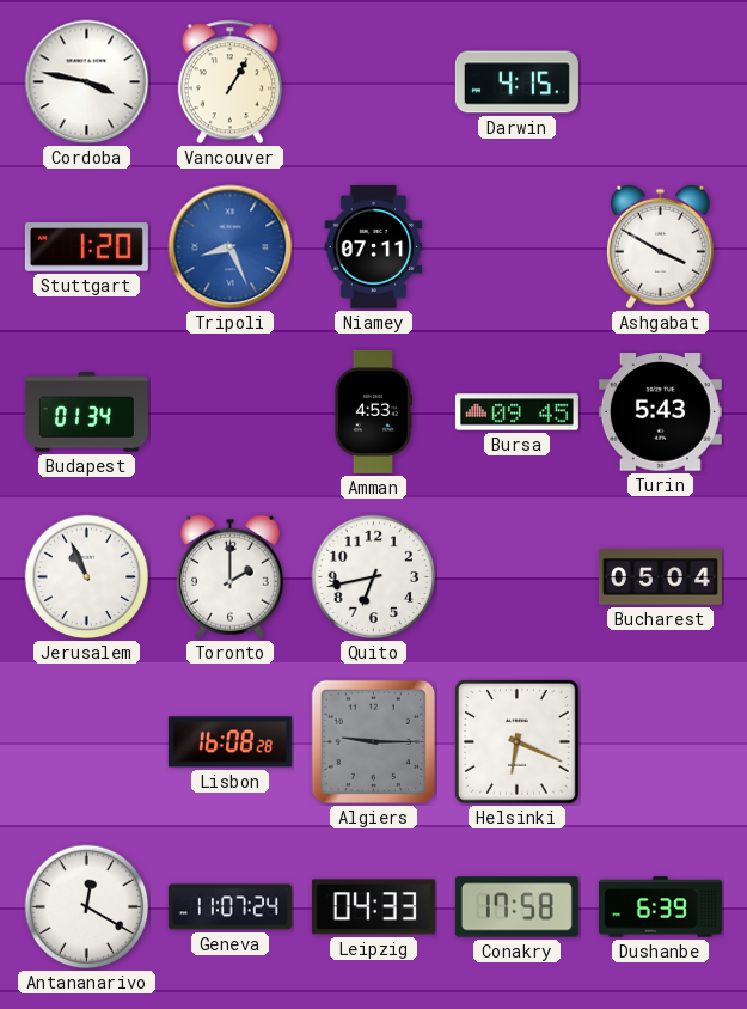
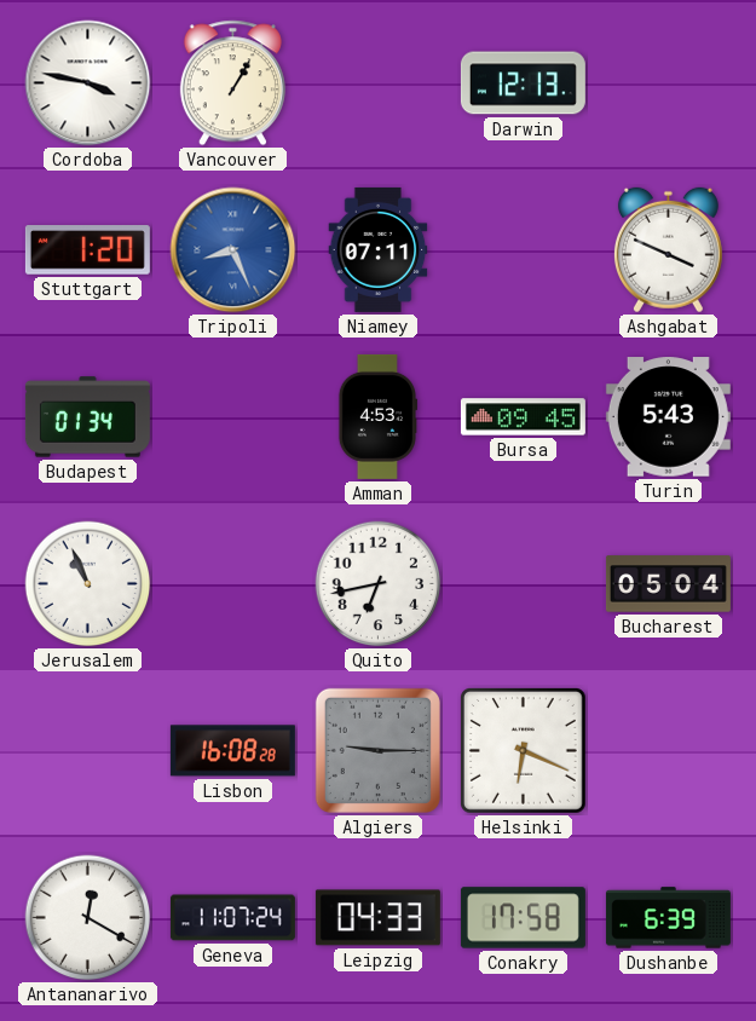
Darwin: 4:15 -> 12:13
Ashgabat: 3:50 -> 3:49
Toronto: 2:00 -> none
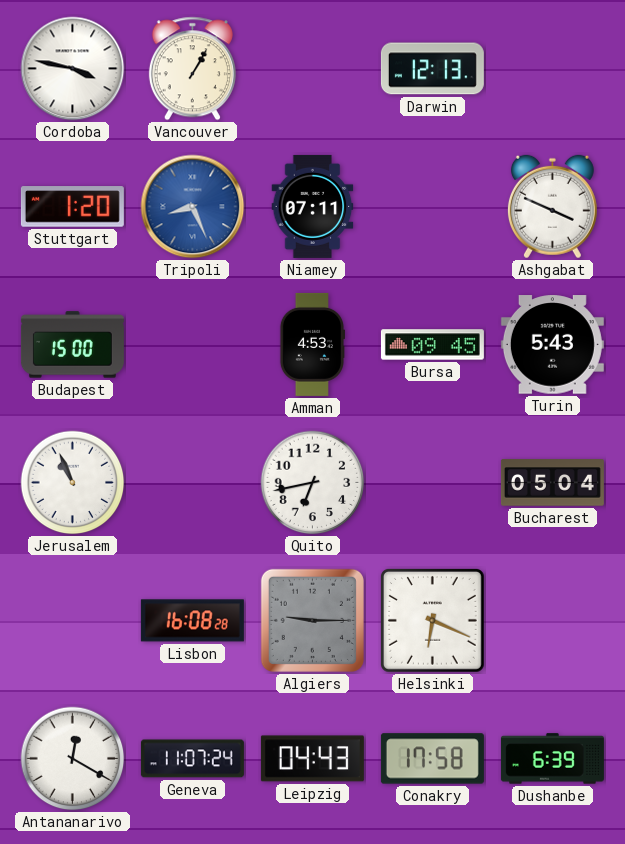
Budapest: 01:34 -> 15:00
Leipzig: 04:33 -> 04:43
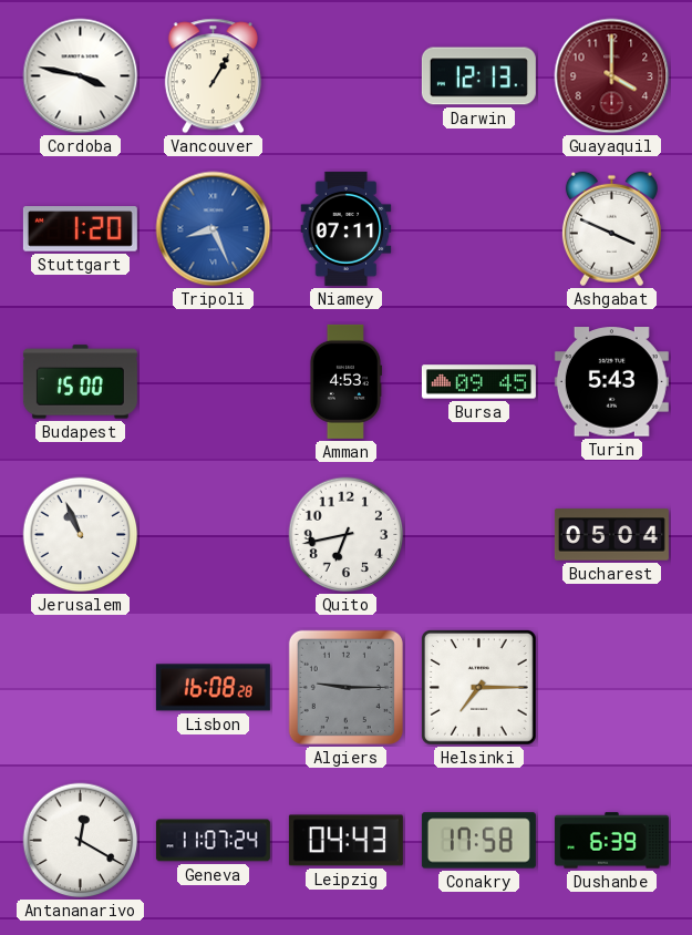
Guayaquil: none -> 4:00
Helsinki: 6:19 -> 7:15
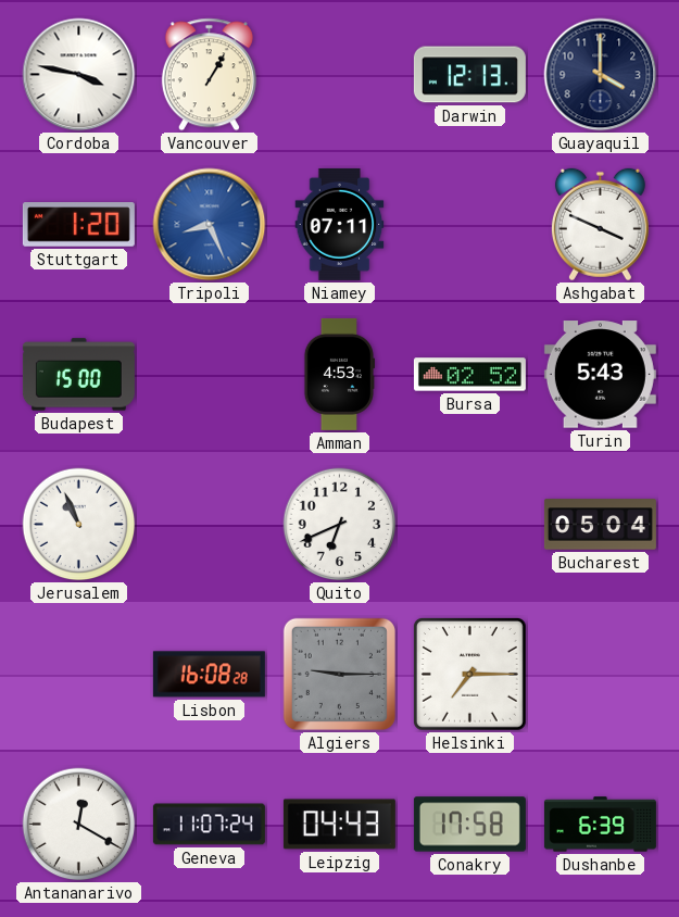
Guayaquil dial: burgundy -> navy
Bursa: 09:45 -> 02:52
Quito: 6:43 -> 6:41
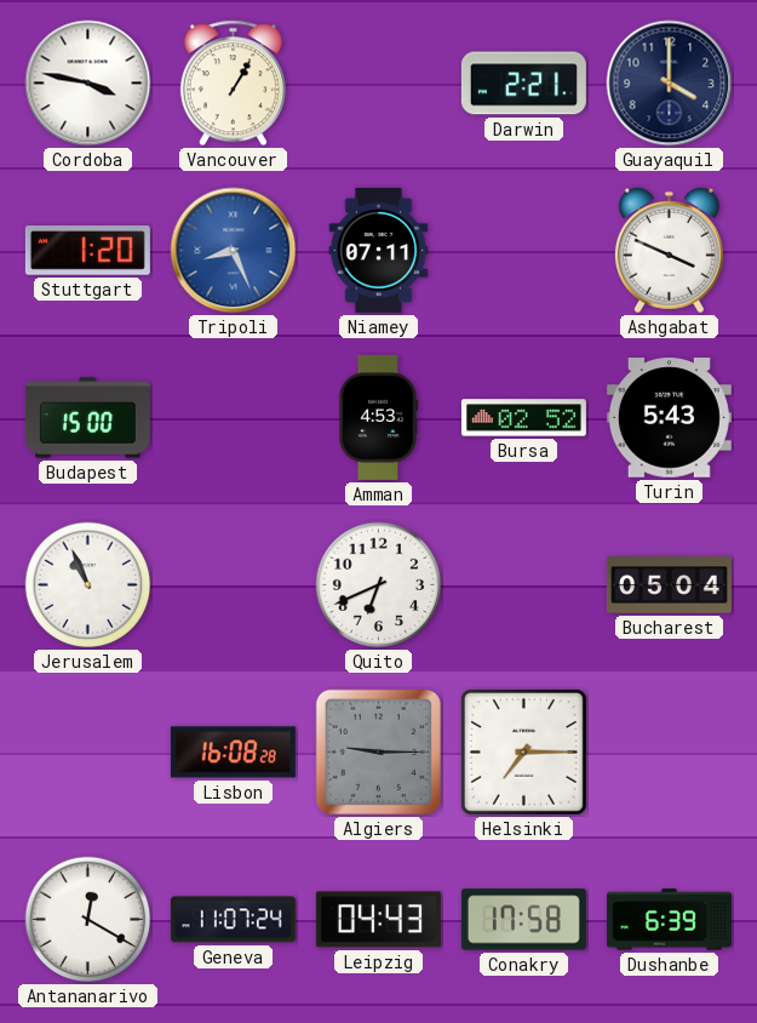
Darwin: 12:13 -> 2:21
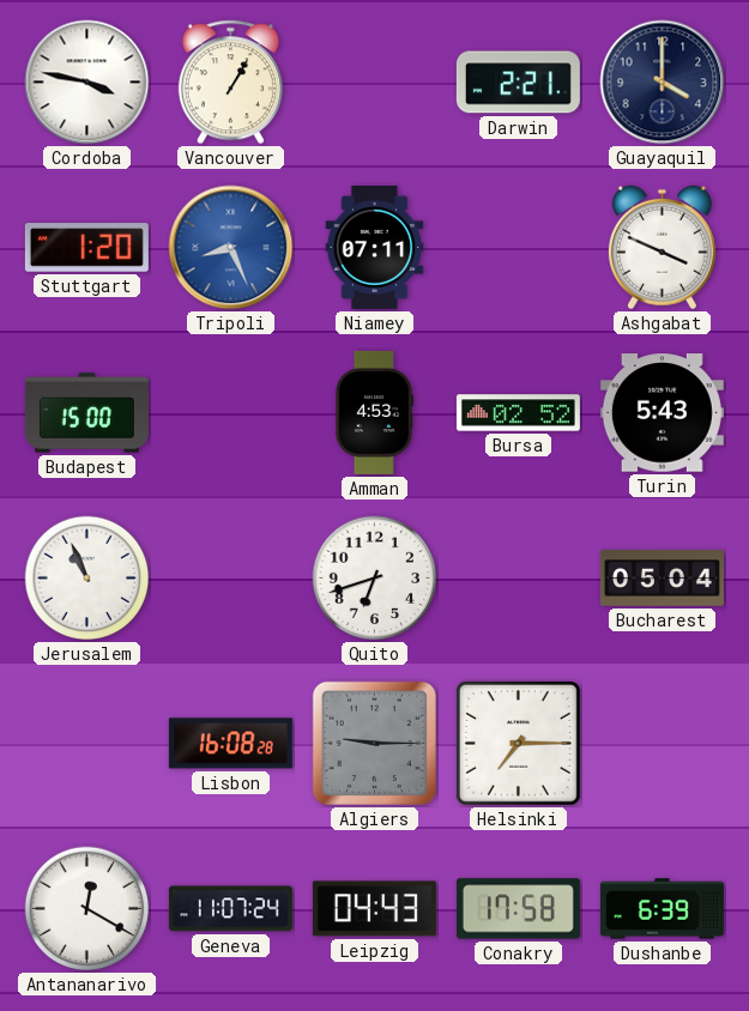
Quito: 6:41 -> 6:42
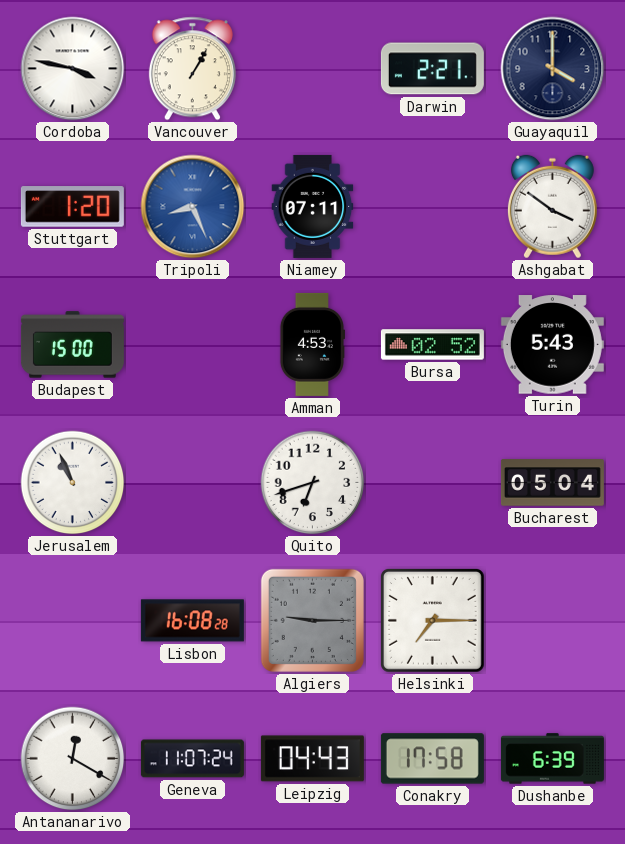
Ashgabat: 3:49 -> 3:51
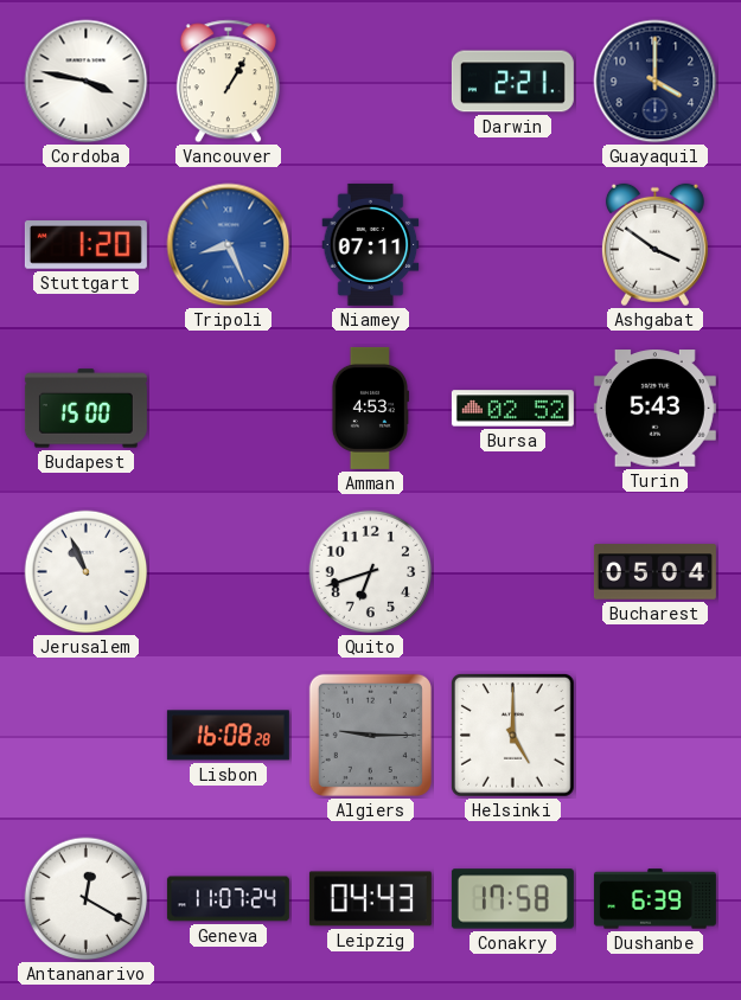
Helsinki: 7:15 -> 5:00
